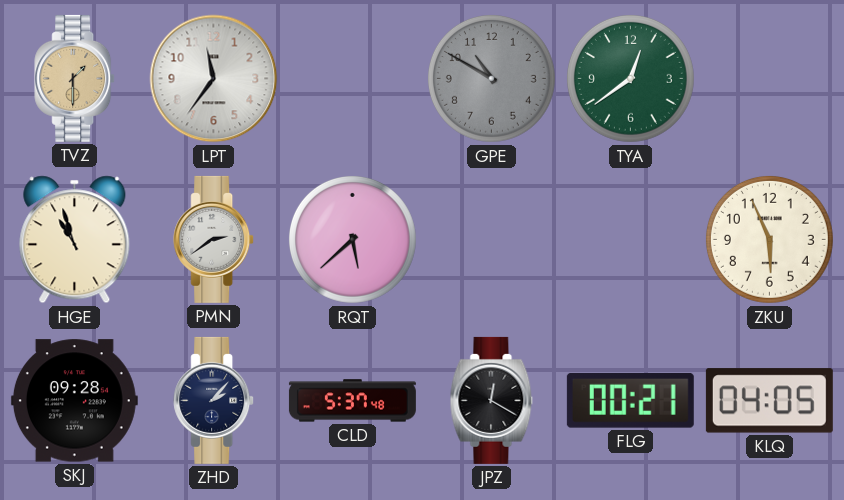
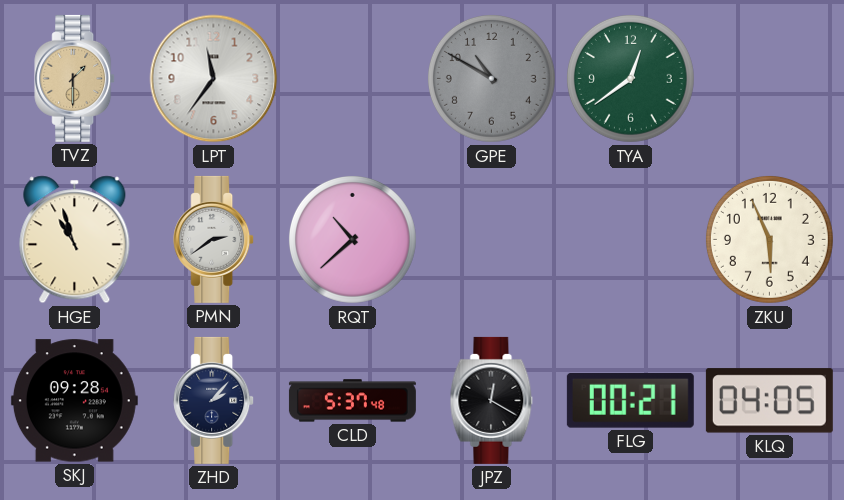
RQT: 5:38 -> 10:38
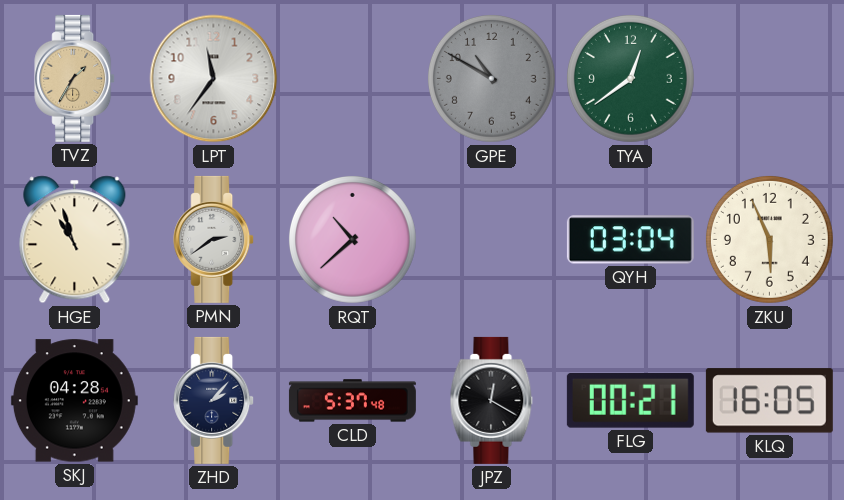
TVZ: 1:30 -> 1:35
QYH: none -> 03:04
SKJ: 09:28 -> 04:28
KLQ: 04:05 -> 16:05
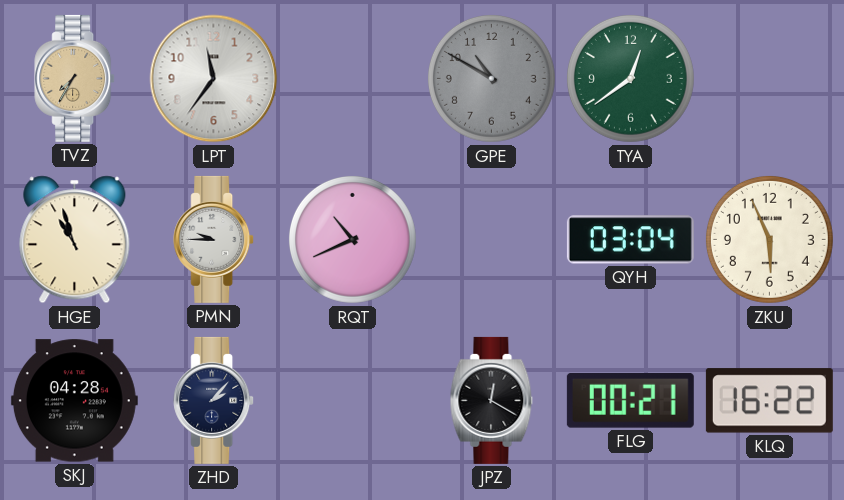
TVZ: 1:35 -> 7:35
PMN: 2:39 -> 9:45
RQT: 10:38 -> 10:41
CLD: 5:37 -> none
KLQ: 16:05 -> 16:22
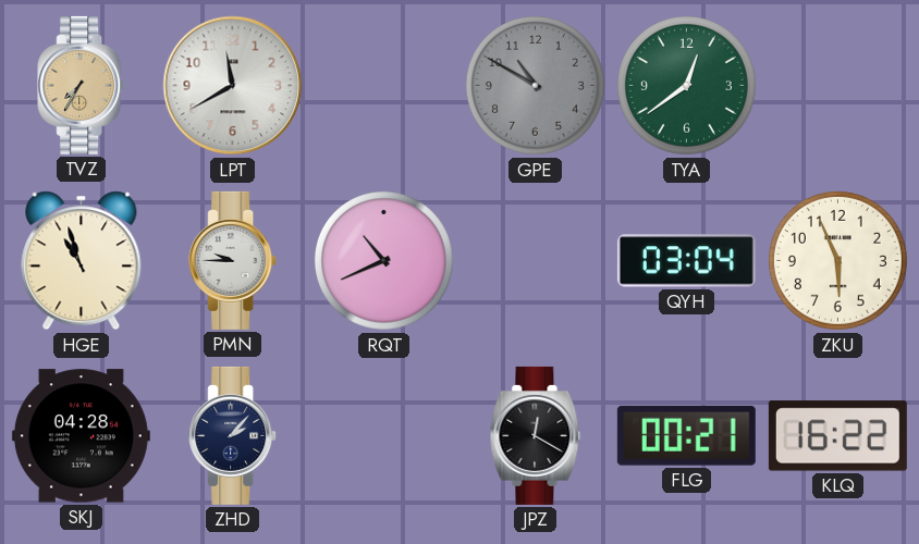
LPT: 11:36 -> 11:40
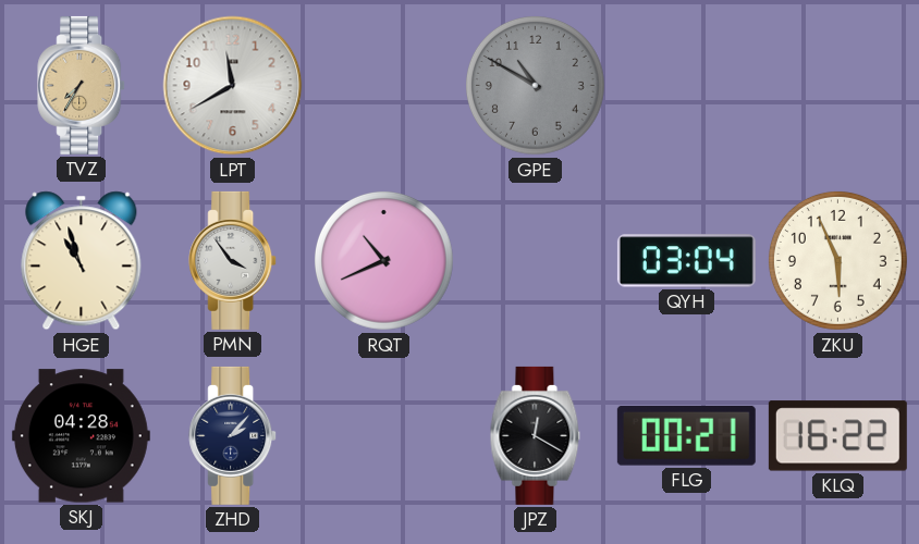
TYA: 12:39 -> none
PMN: 9:45 -> 3:54
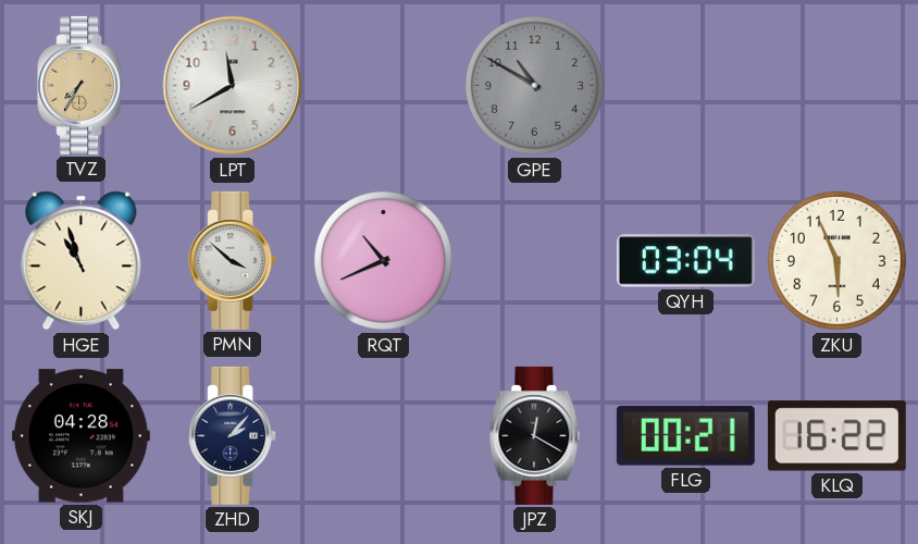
PMN: 3:54 -> 3:52
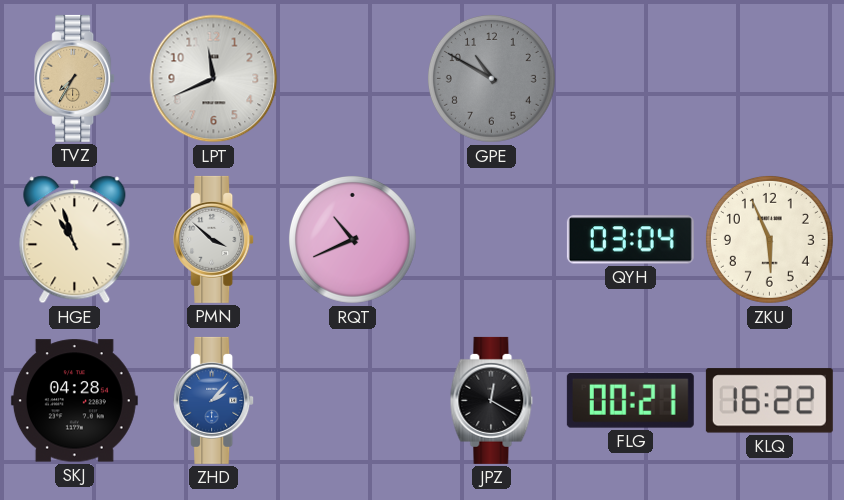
LPT: 11:40 -> 11:41
ZHD dial: navy -> blue
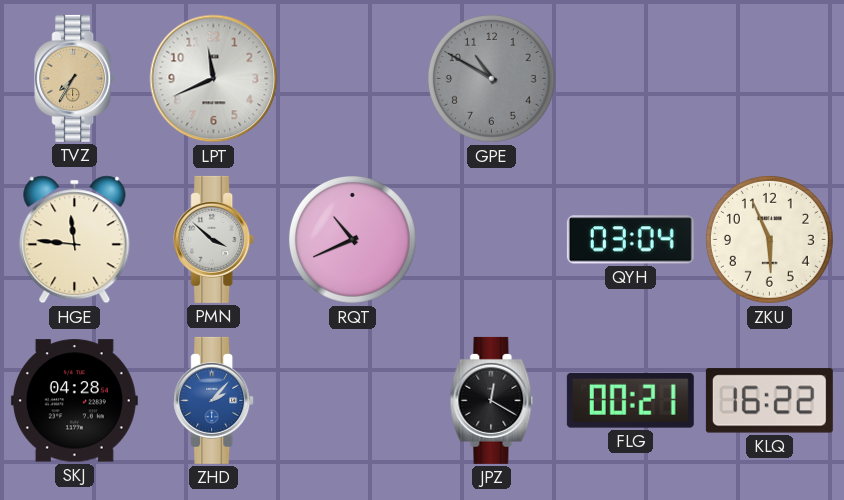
HGE: 10:57 -> 11:46
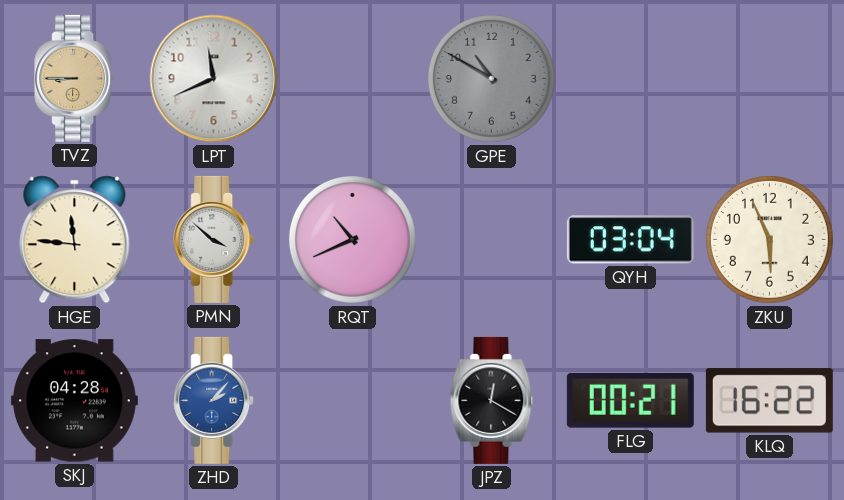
TVZ: 7:35 -> 8:45
